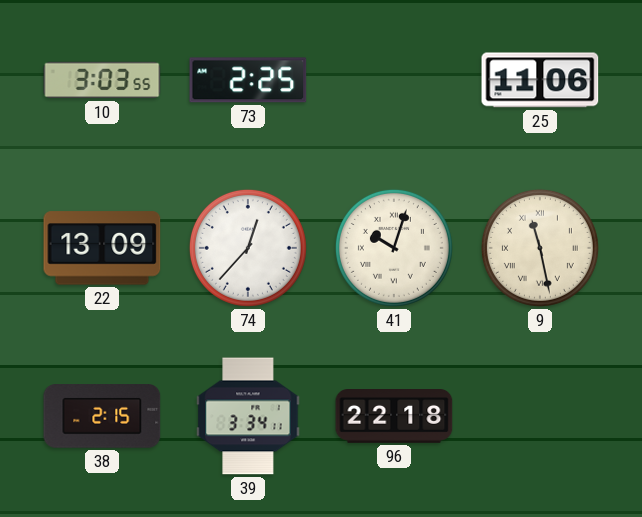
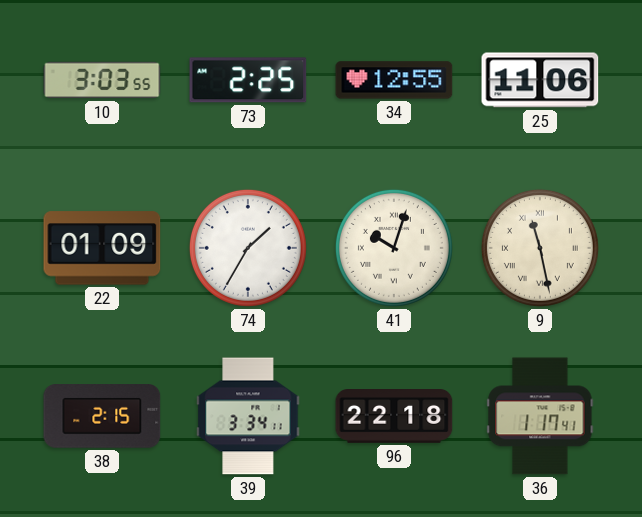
34: none -> 12:55
22: 13:09 -> 01:09
74: 12:37 -> 1:35
36: none -> 1:17
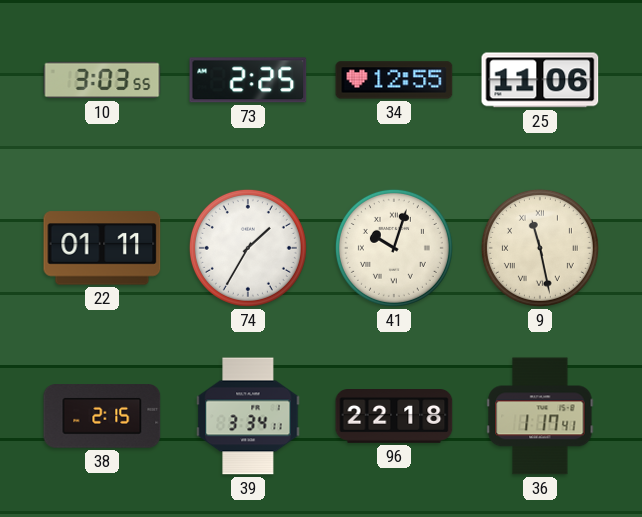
22: 01:09 -> 01:11
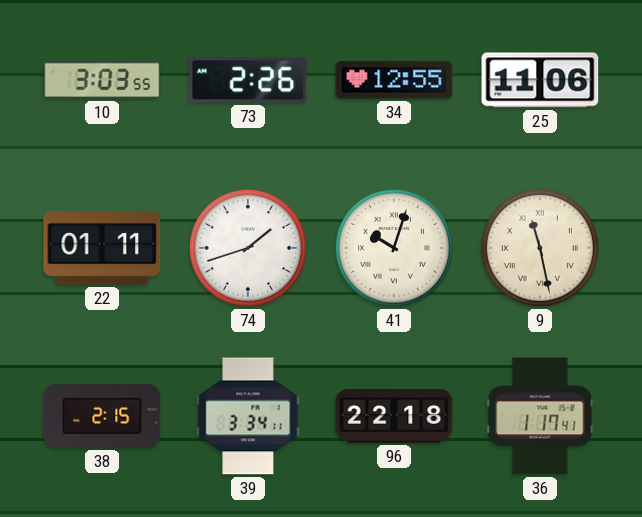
73: 2:25 -> 2:26
74: 1:35 -> 1:42
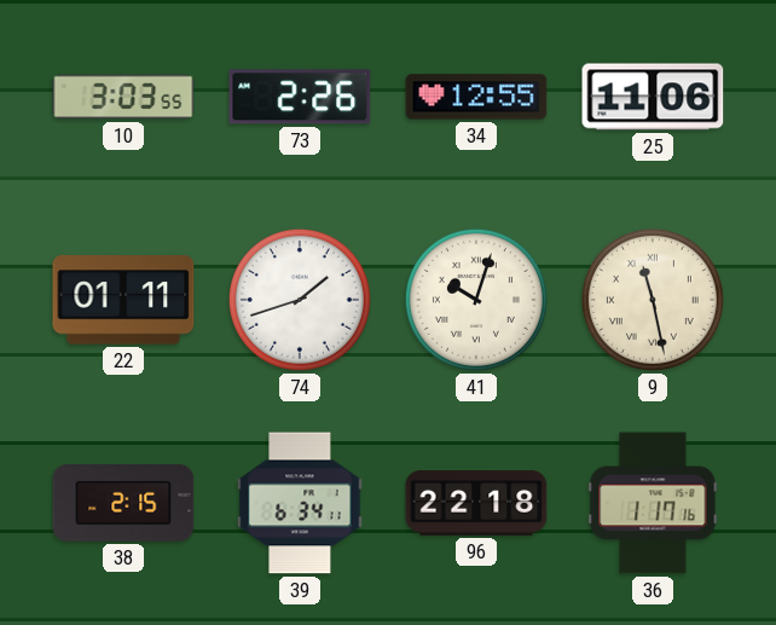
39: 3:34 -> 6:34
36: 1:17:41 -> 1:17:16
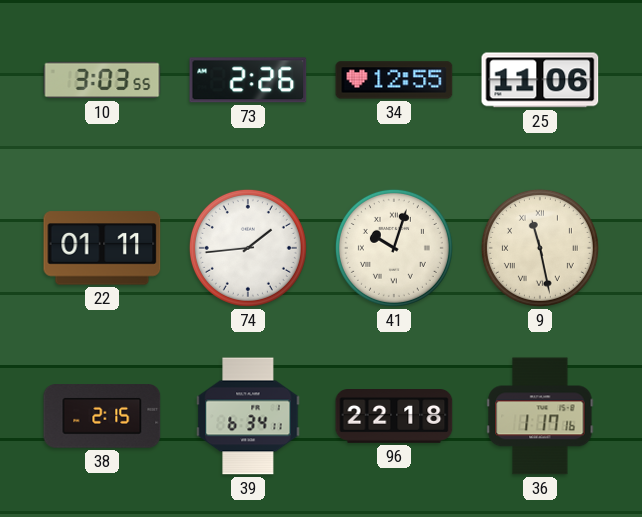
74: 1:42 -> 1:44
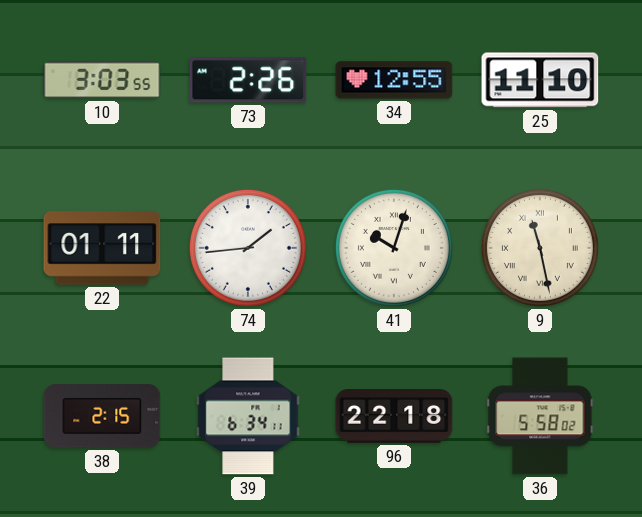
25: 11:06 -> 11:10
36: 1:17 -> 5:58
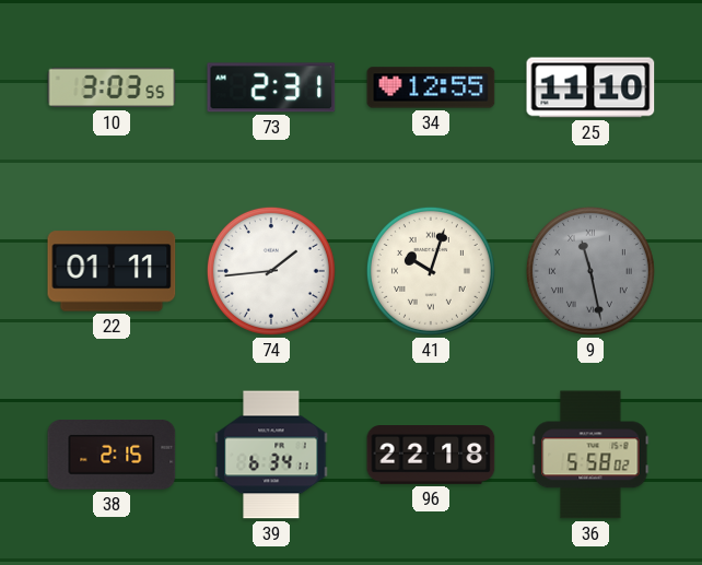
73: 2:26 -> 2:31
9 dial: cream -> grey
